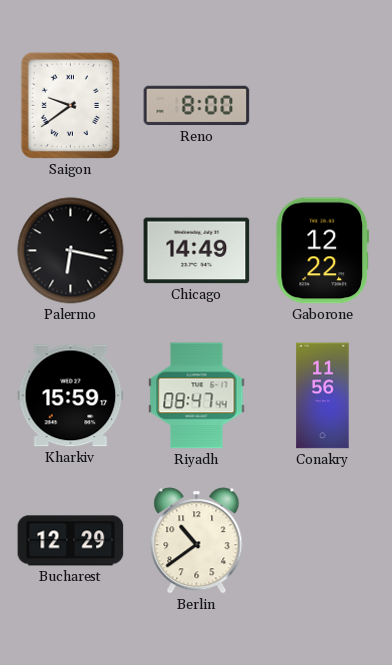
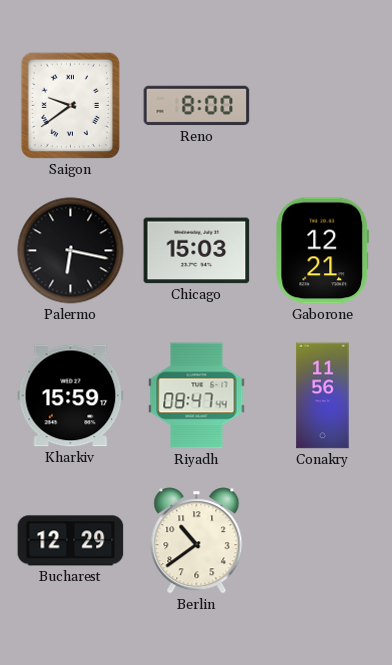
Chicago: 14:49 -> 15:03
Gaborone: 12:22 -> 12:21
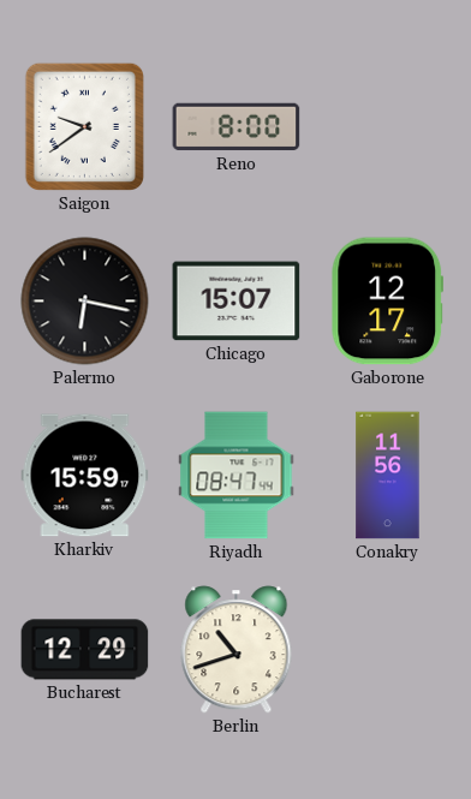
Chicago: 15:03 -> 15:07
Gaborone: 12:21 -> 12:17
Berlin: 10:39 -> 10:42
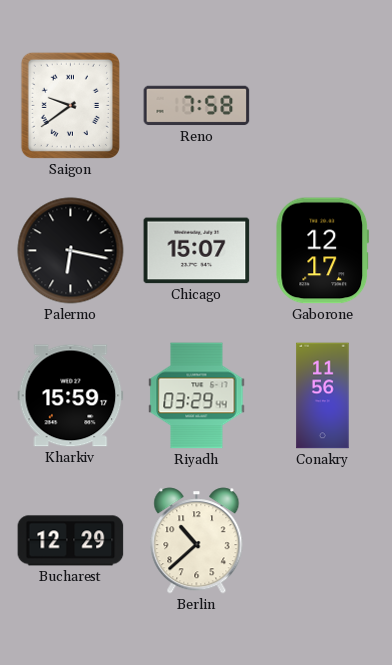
Reno: 8:00 -> 7:58
Riyadh: 08:47 -> 03:29
Berlin: 10:42 -> 10:38
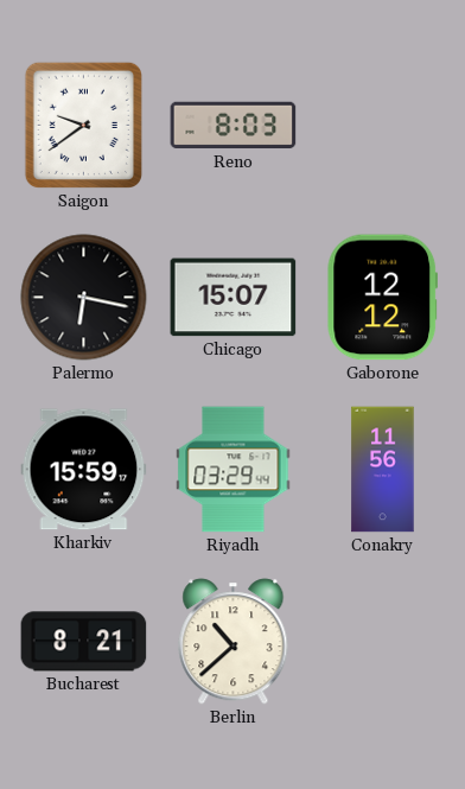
Reno: 7:58 -> 8:03
Gaborone: 12:17 -> 12:12
Bucharest: 12:29 -> 8:21
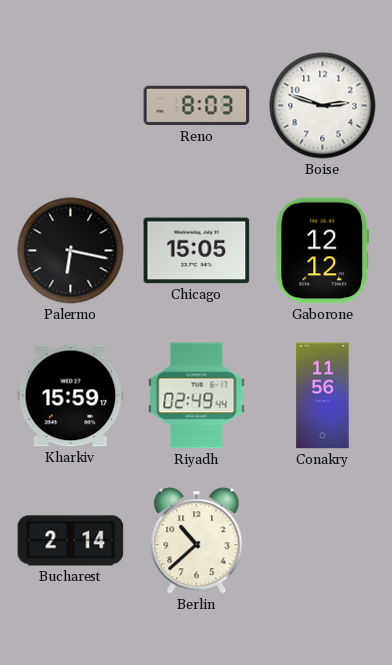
Saigon: 9:39 -> none
Boise: none -> 2:48
Chicago: 15:07 -> 15:05
Riyadh: 03:29 -> 02:49
Bucharest: 8:21 -> 2:14
